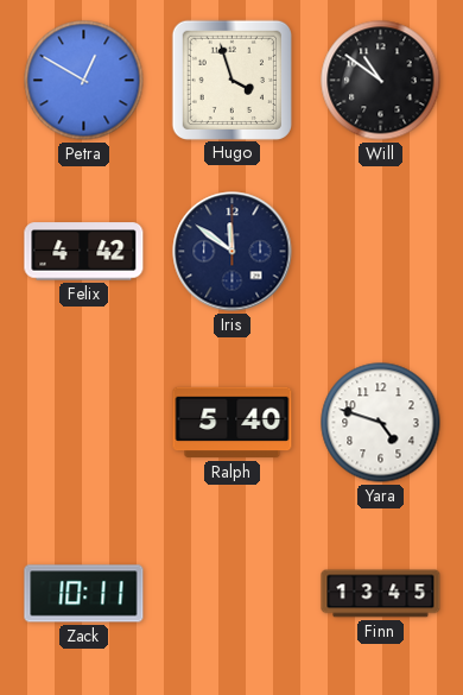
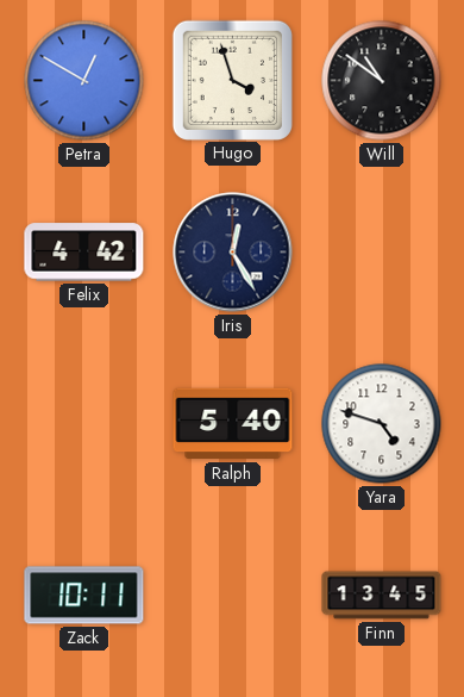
Iris: 11:51 -> 12:25
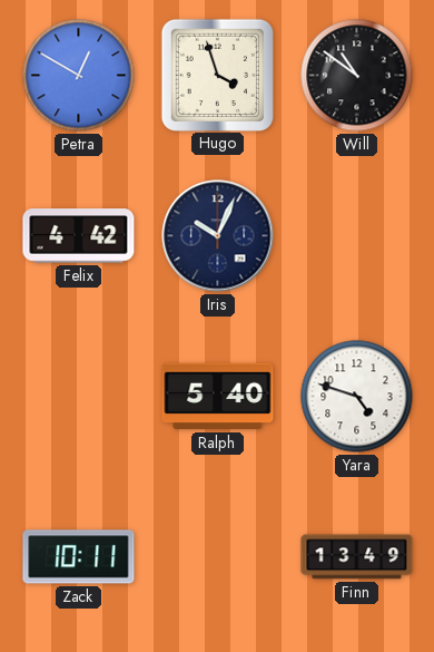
Iris: 12:25 -> 10:04
Finn: 13:45 -> 13:49
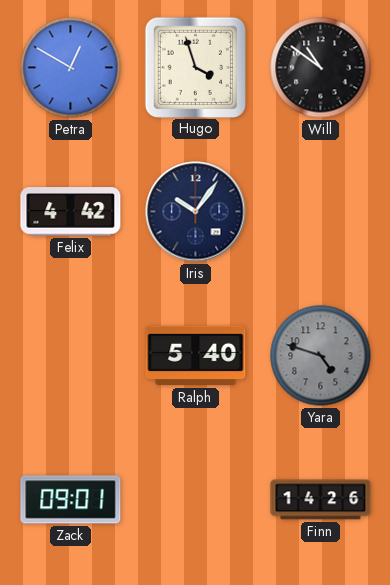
Iris: 10:04 -> 10:06
Yara dial: white -> grey
Zack: 10:11 -> 09:01
Finn: 13:49 -> 14:26
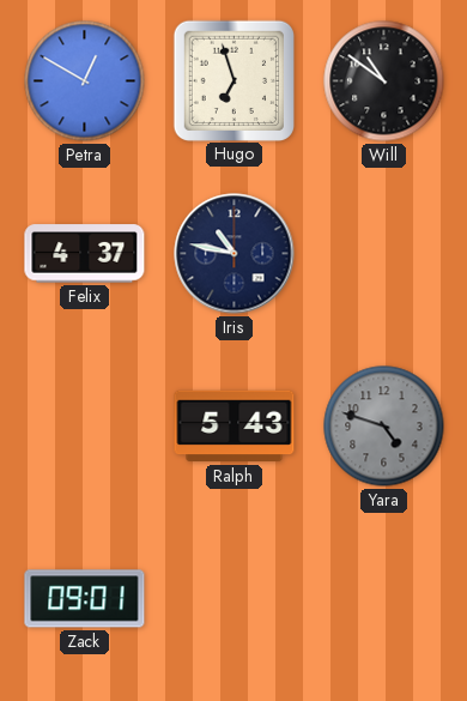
Hugo: 3:57 -> 6:57
Felix: 4:42 -> 4:37
Iris: 10:06 -> 10:47
Ralph: 5:40 -> 5:43
Finn: 14:26 -> none
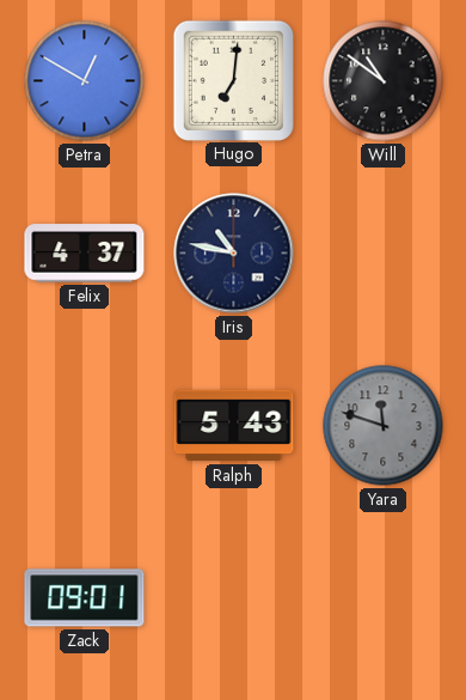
Hugo: 6:57 -> 7:01
Yara: 4:48 -> 11:48
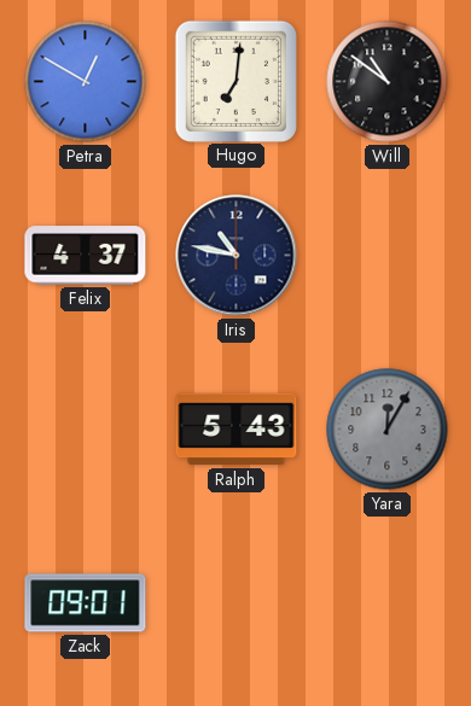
Yara: 11:48 -> 12:05
